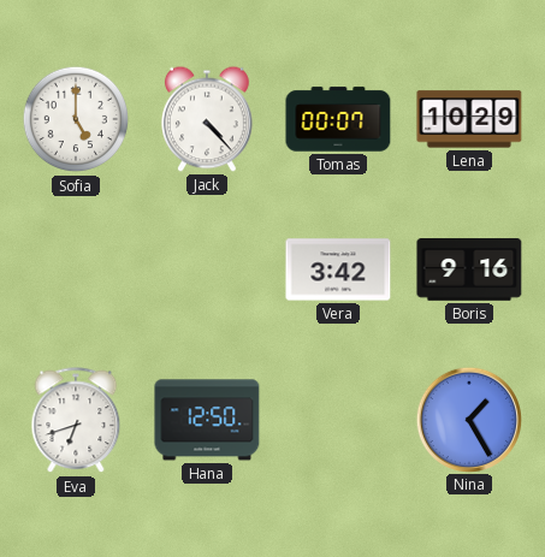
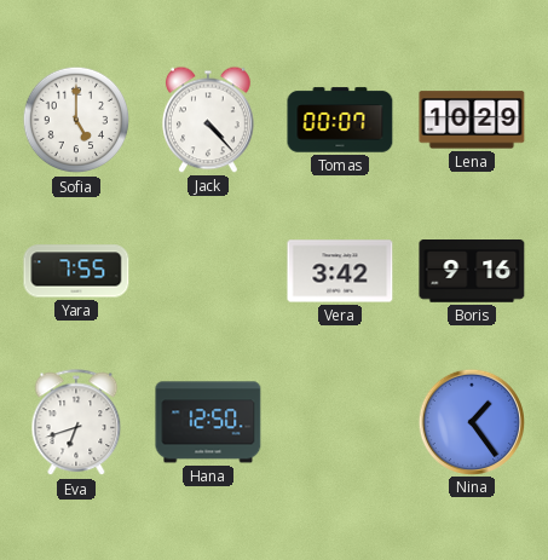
Yara: none -> 7:55
Nina: 1:25 -> 1:24
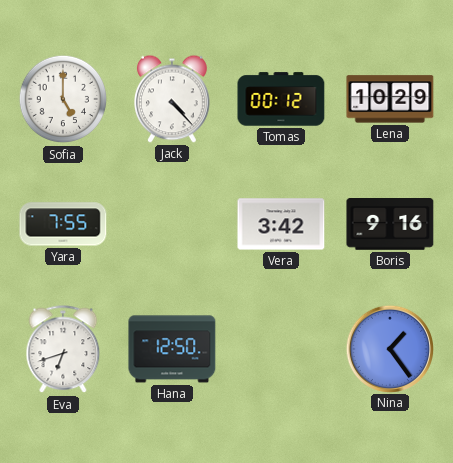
Tomas: 00:07 -> 00:12
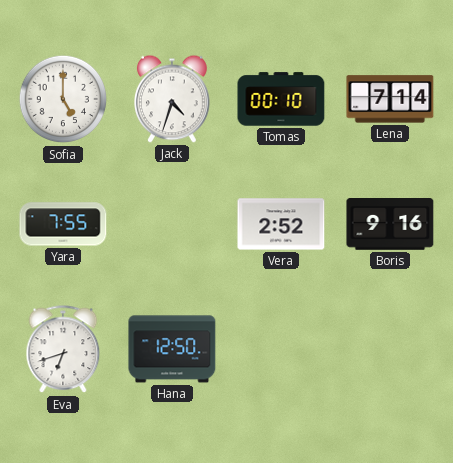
Jack: 4:23 -> 4:33
Tomas: 00:12 -> 00:10
Lena: 10:29 -> 7:14
Vera: 3:42 -> 2:52
Nina: 1:24 -> none
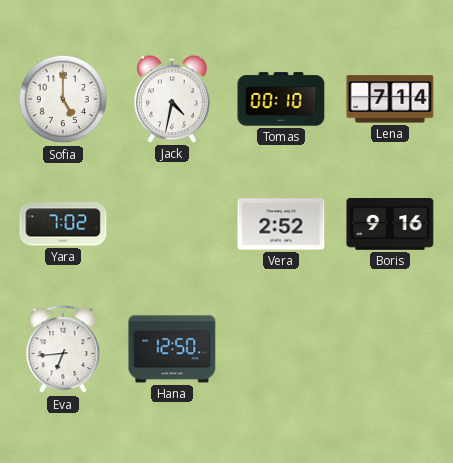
Jack: 4:33 -> 4:32
Yara: 7:55 -> 7:02
Eva: 6:42 -> 6:44
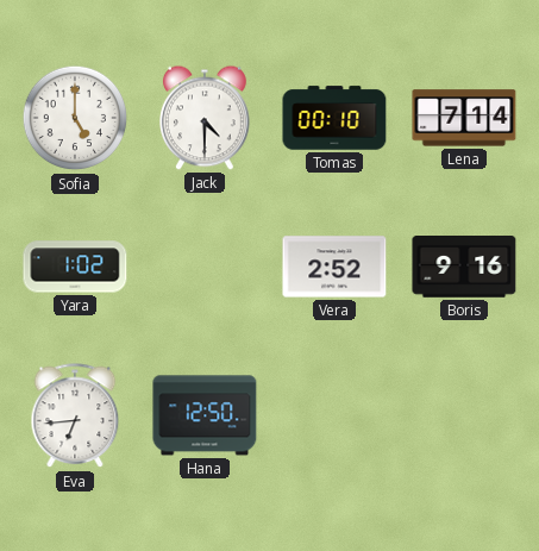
Jack: 4:32 -> 4:30
Yara: 7:02 -> 1:02
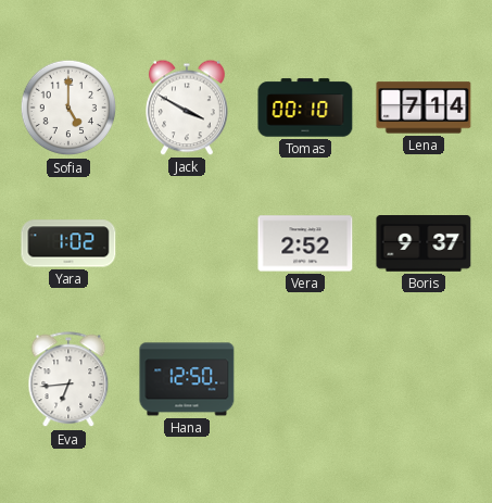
Jack: 4:30 -> 3:50
Boris: 9:16 -> 9:37
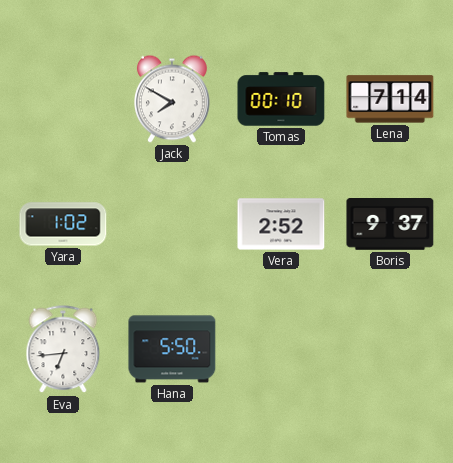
Sofia: 5:00 -> none
Jack: 3:50 -> 7:50
Hana: 12:50 -> 5:50
